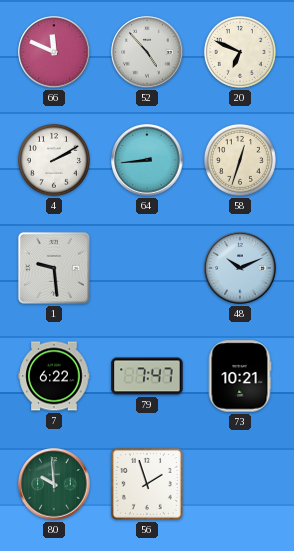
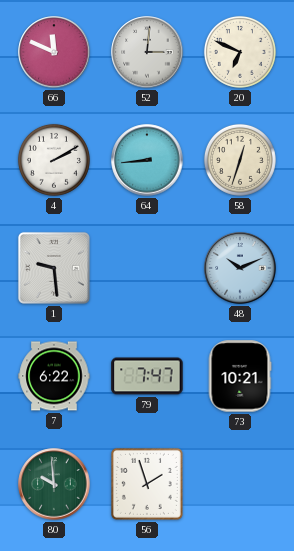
52: 4:53 -> 3:01
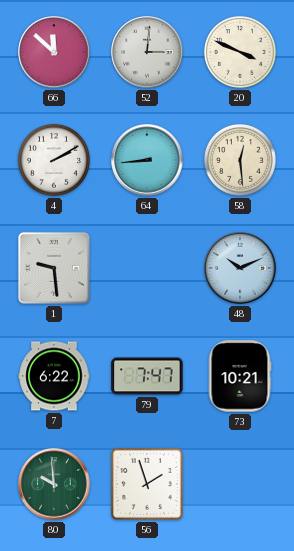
66: 11:49 -> 11:52
20: 6:49 -> 3:49
58: 12:33 -> 12:29
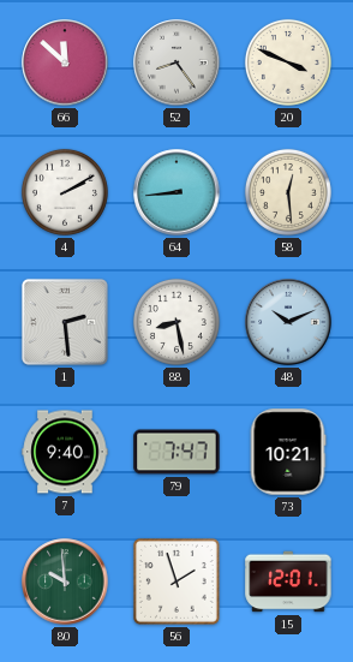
52: 3:01 -> 8:24
1: 9:29 -> 2:29
88: none -> 8:28
7: 6:22 -> 9:40
15: none -> 12:01
